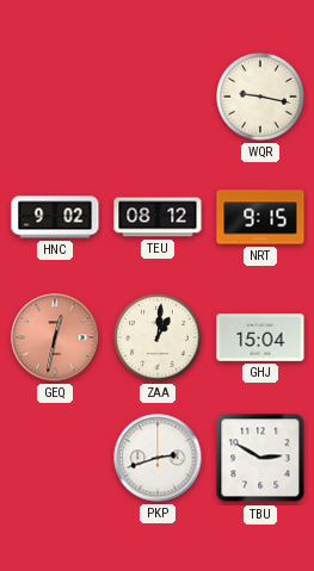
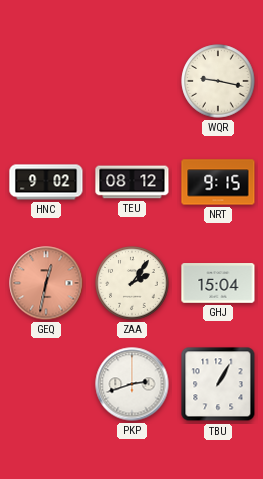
ZAA: 1:01 -> 2:06
TBU: 2:50 -> 1:05
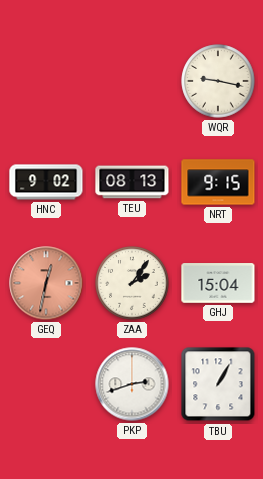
TEU: 08:12 -> 08:13
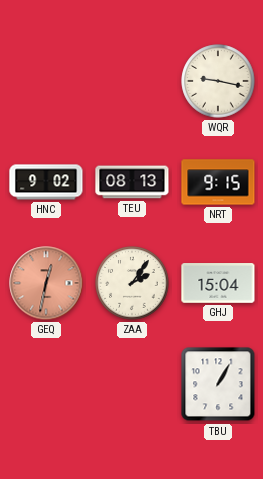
PKP: 2:42 -> none
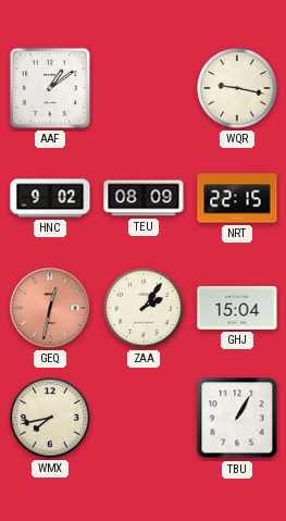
AAF: none -> 1:09
TEU: 08:13 -> 08:09
NRT: 9:15 -> 22:15
WMX: none -> 7:43
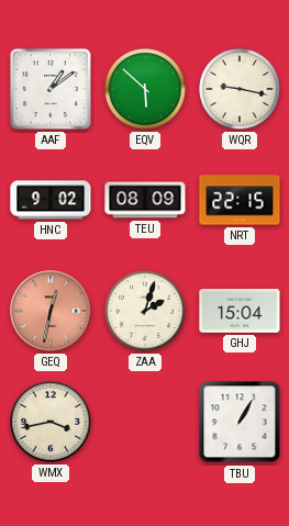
EQV: none -> 5:52
ZAA: 2:06 -> 2:03
WMX: 7:43 -> 3:43
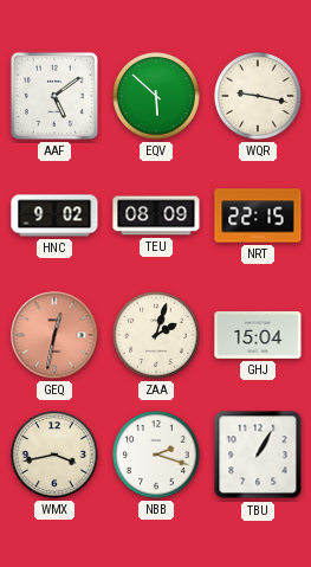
AAF: 1:09 -> 5:09
NBB: none -> 2:18
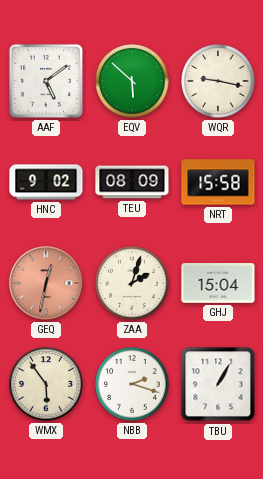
NRT: 22:15 -> 15:58
WMX: 3:43 -> 5:54
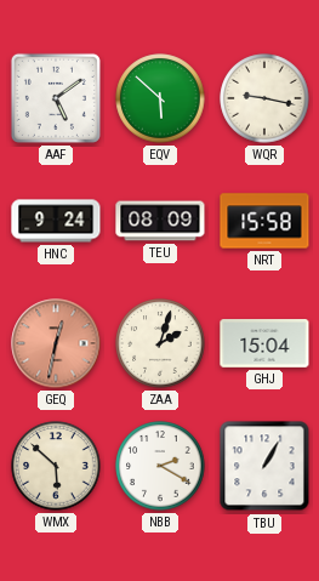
HNC: 9:02 -> 9:24
WMX: 5:54 -> 5:52
NBB: 2:18 -> 2:20
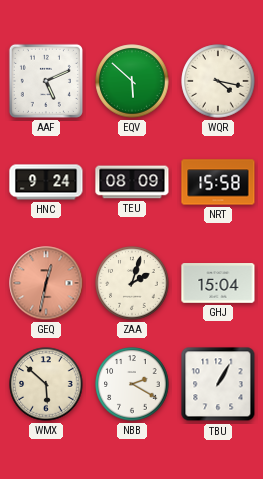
AAF: 5:09 -> 5:11
WQR: 9:17 -> 4:17
